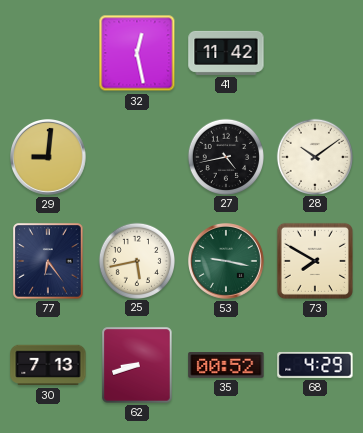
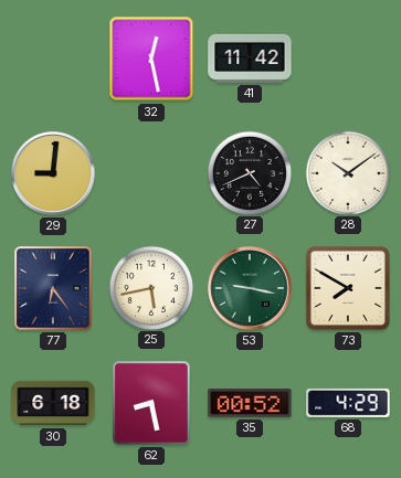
27: 4:43 -> 4:41
30: 7:13 -> 6:18
62: 8:42 -> 8:28
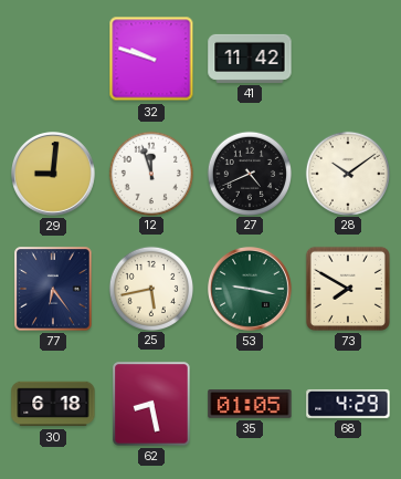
32: 12:28 -> 9:48
12: none -> 11:57
35: 00:52 -> 01:05
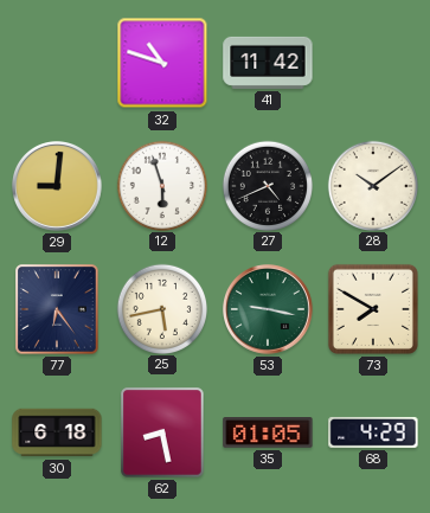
32: 9:48 -> 10:48
12: 11:57 -> 5:57
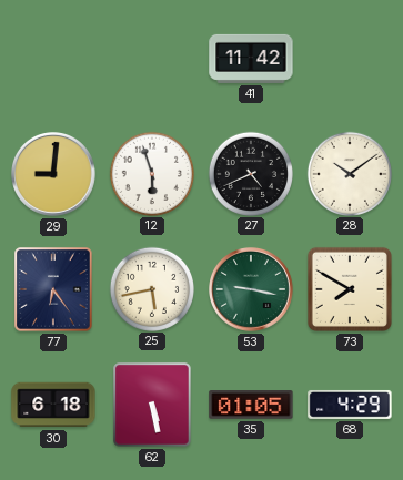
32: 10:48 -> none
62: 8:28 -> 5:28
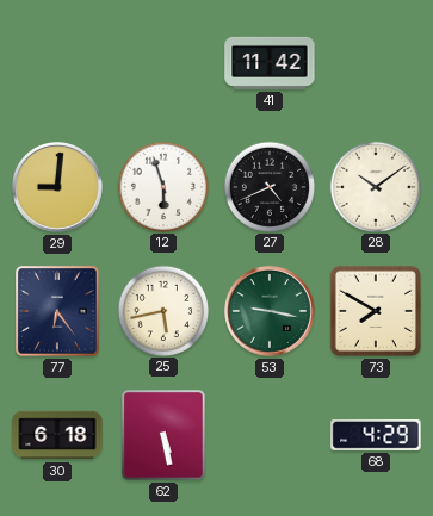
35: 01:05 -> none
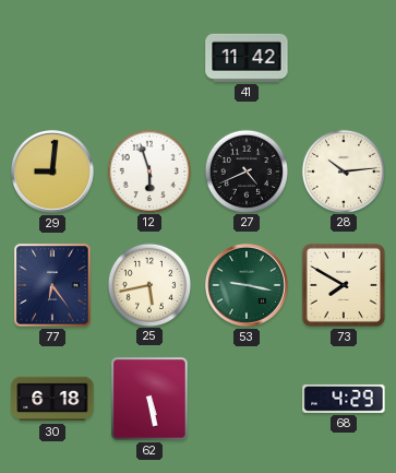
28: 10:09 -> 10:14
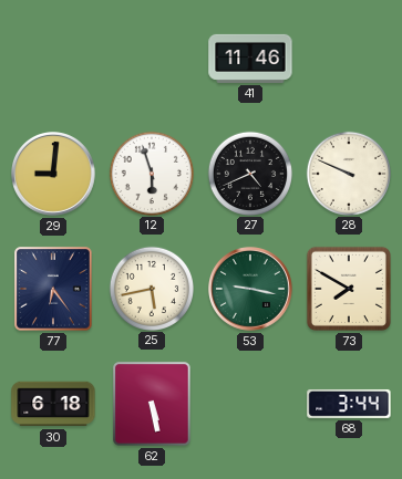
41: 11:42 -> 11:46
28: 10:14 -> 9:49
68: 4:29 -> 3:44
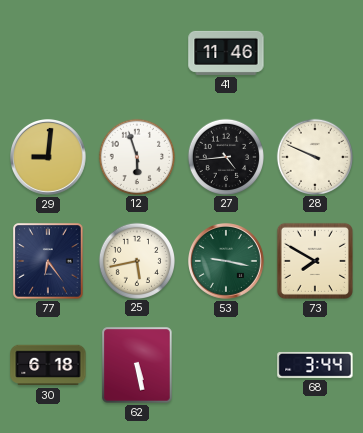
27: 4:41 -> 4:44
